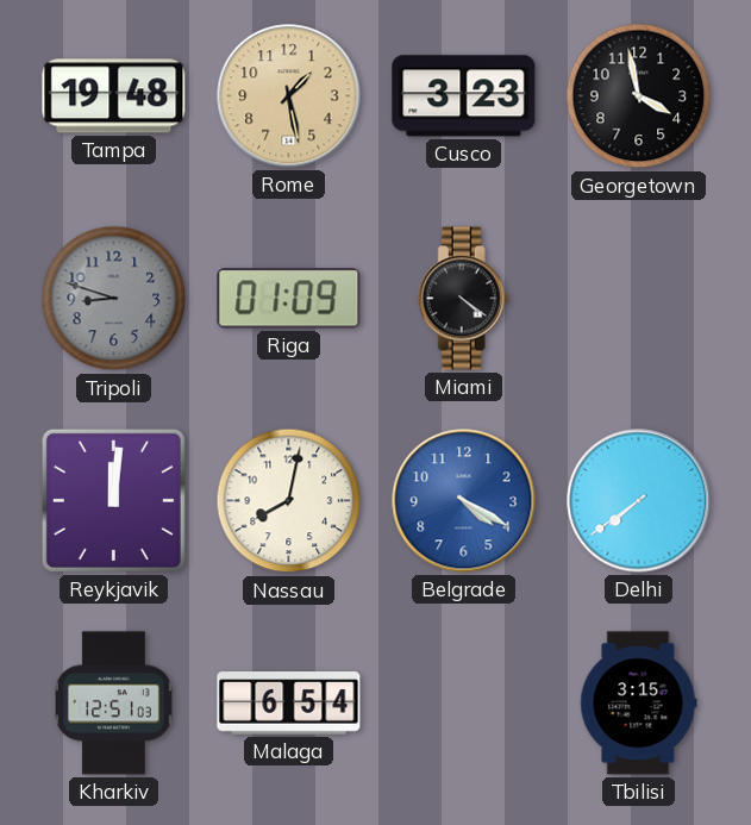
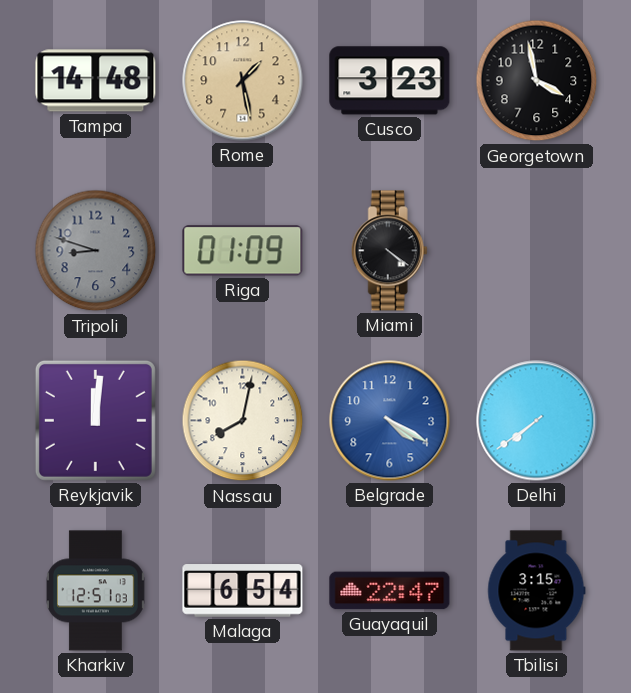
Tampa: 19:48 -> 14:48
Guayaquil: none -> 22:47
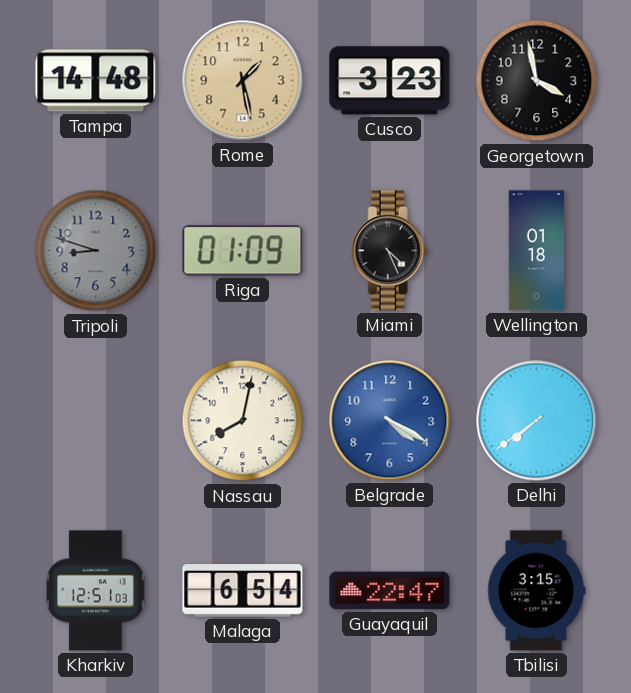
Miami: 4:21 -> 4:26
Wellington: none -> 01:18
Reykjavik: 12:01 -> none
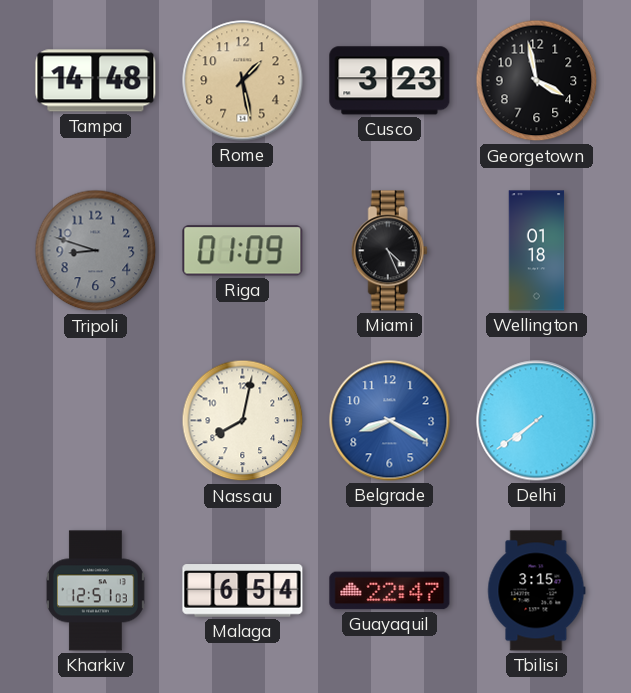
Belgrade: 4:20 -> 8:20
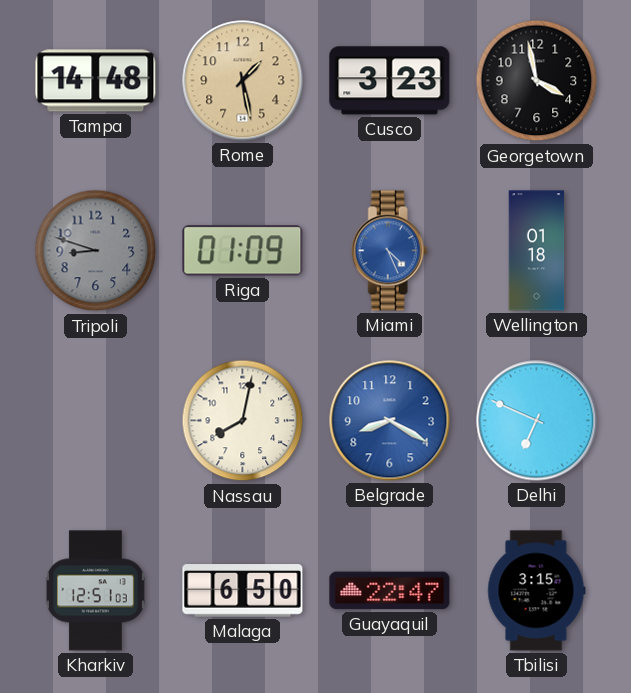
Miami dial: black -> blue
Delhi: 7:39 -> 6:49
Malaga: 6:54 -> 6:50
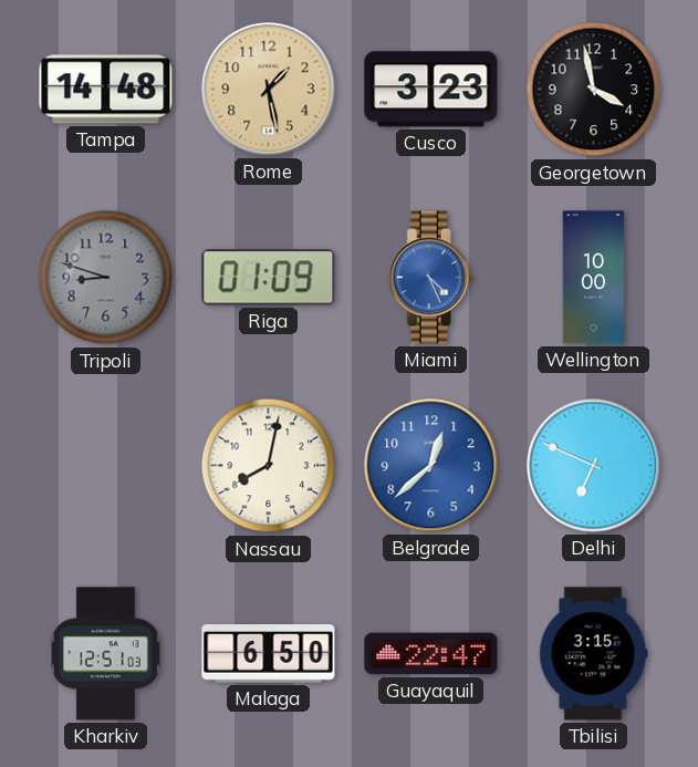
Wellington: 01:18 -> 10:00
Belgrade: 8:20 -> 12:38
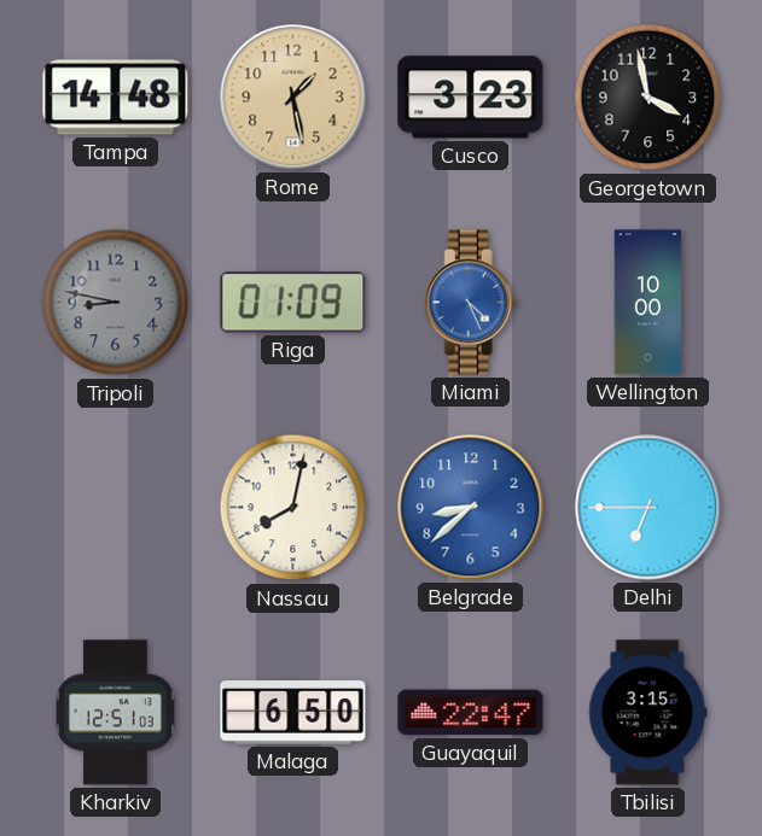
Tripoli: 8:48 -> 8:47
Belgrade: 12:38 -> 8:38
Delhi: 6:49 -> 6:45
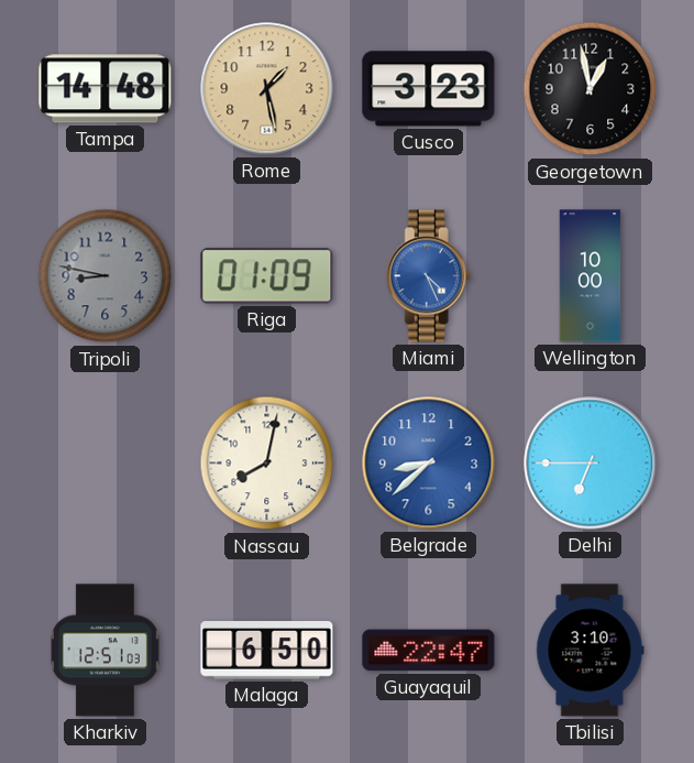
Georgetown: 3:58 -> 12:58
Tbilisi: 3:15 -> 3:10
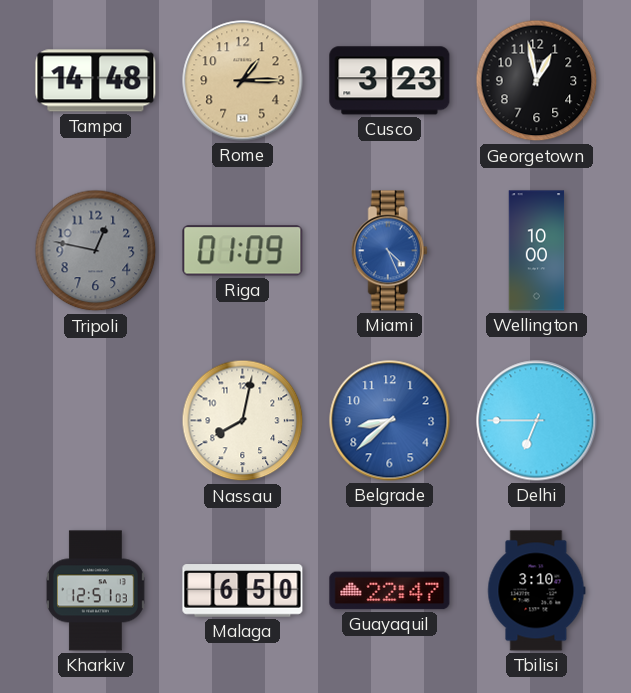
Rome: 1:28 -> 1:15
Tripoli: 8:47 -> 12:47
